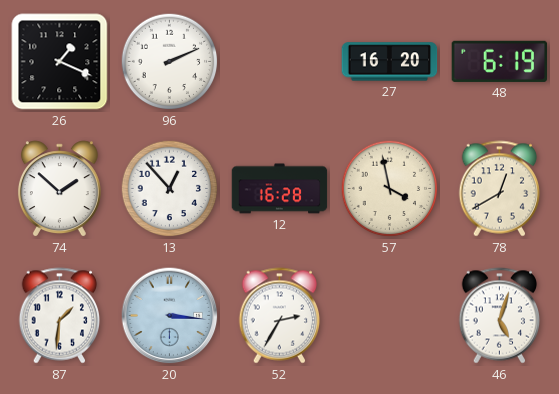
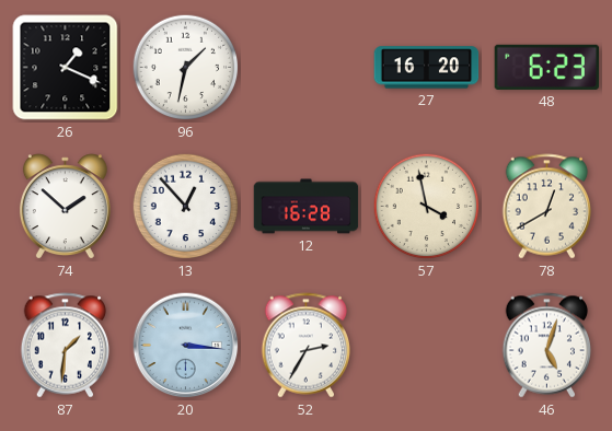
96: 2:11 -> 1:32
48: 6:19 -> 6:23
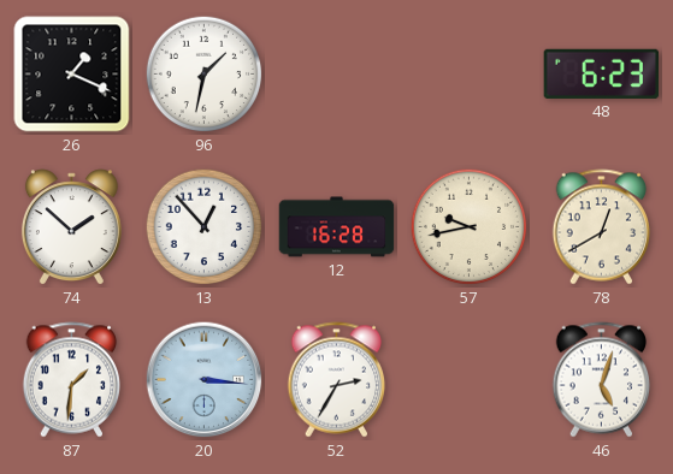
27: 16:20 -> none
57: 3:58 -> 9:43
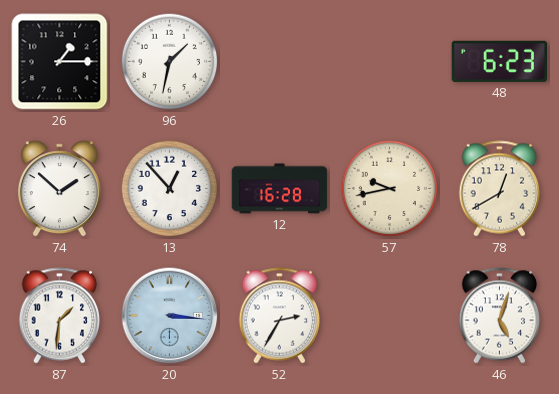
26: 1:19 -> 1:15
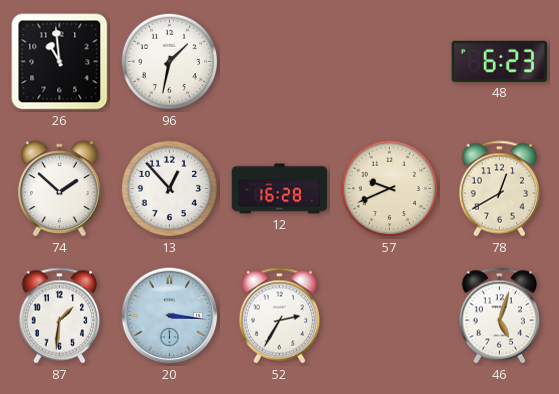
26: 1:15 -> 10:59
57: 9:43 -> 9:41
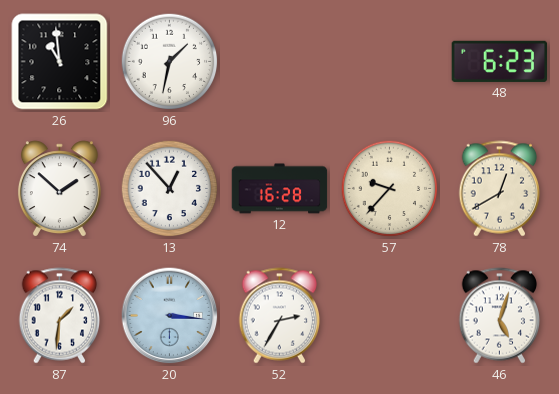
57: 9:41 -> 9:37
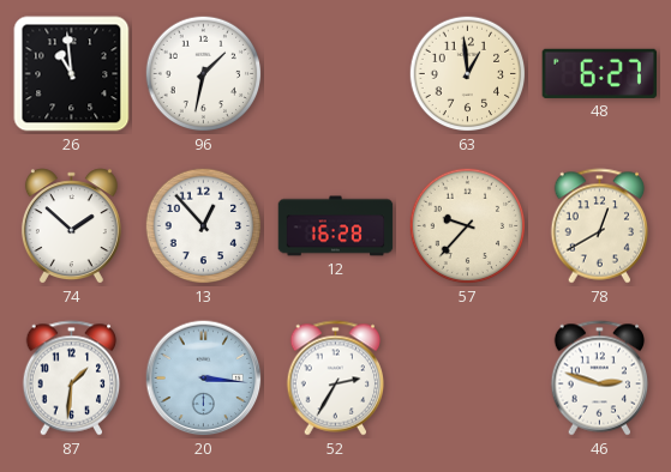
63: none -> 12:59
48: 6:23 -> 6:27
46: 5:03 -> 2:48
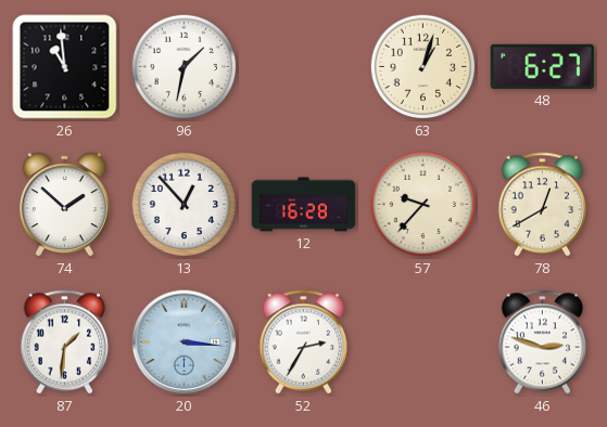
63: 12:59 -> 1:03
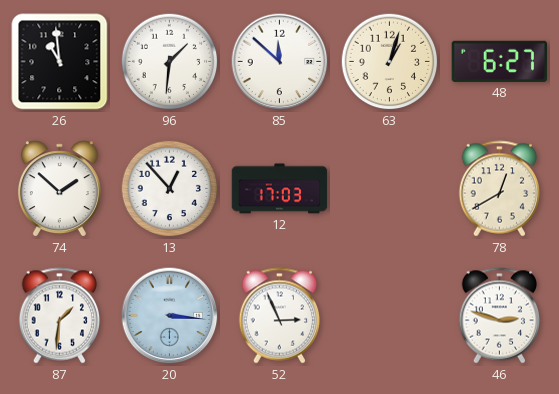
96: 1:32 -> 1:31
85: none -> 11:52
12: 16:28 -> 17:03
57: 9:37 -> none
52: 2:35 -> 2:56
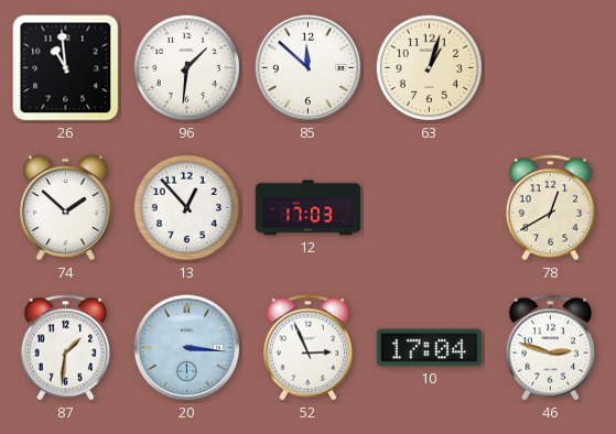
48: 6:27 -> none
10: none -> 17:04
